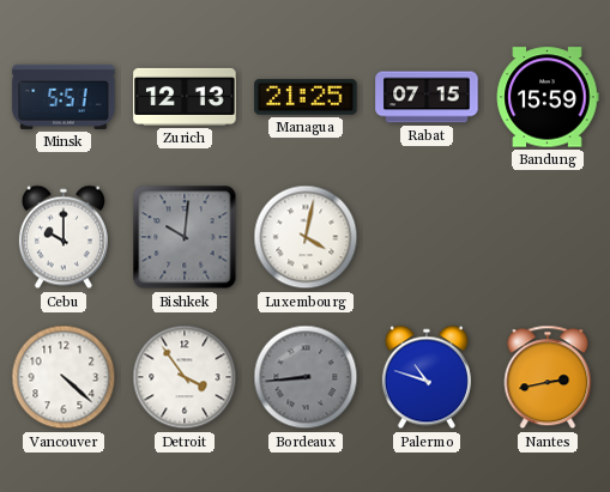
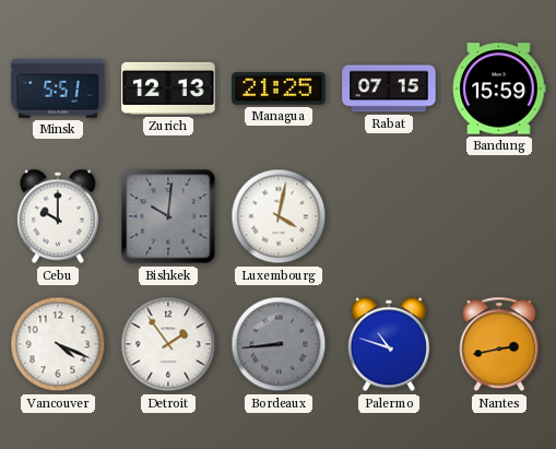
Vancouver: 4:22 -> 4:19
Detroit: 3:54 -> 1:54
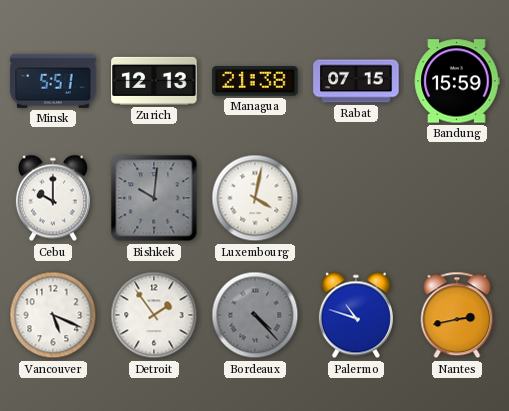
Managua: 21:25 -> 21:38
Vancouver: 4:19 -> 5:19
Bordeaux: 8:44 -> 4:23
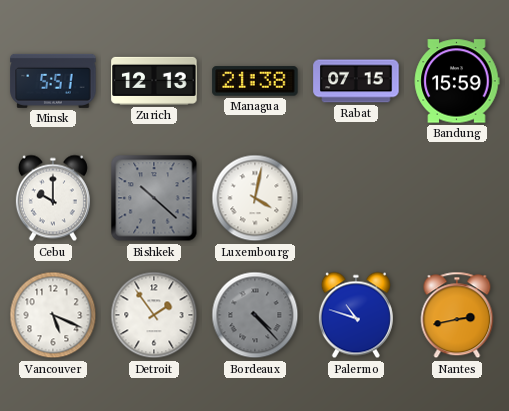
Bishkek: 10:01 -> 10:22
